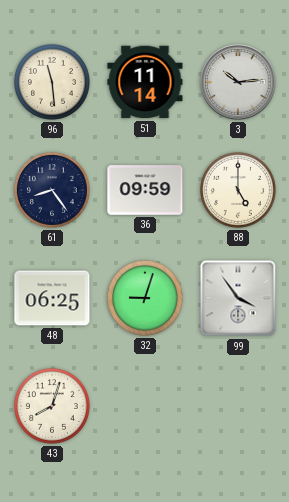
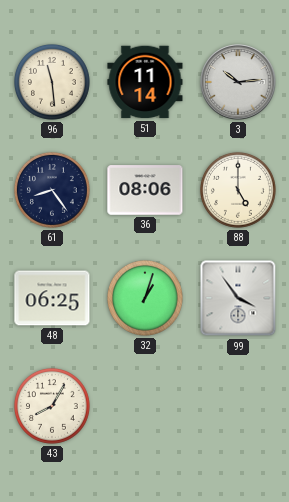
36: 09:59 -> 08:06
32: 9:03 -> 1:03
43: 8:03 -> 8:05
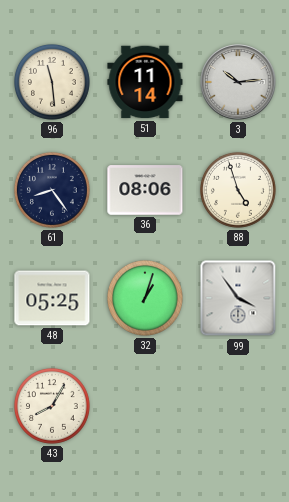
88: 5:00 -> 4:57
48: 06:25 -> 05:25
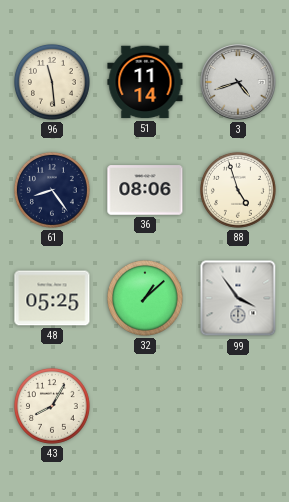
3: 10:14 -> 4:42
32: 1:03 -> 1:08
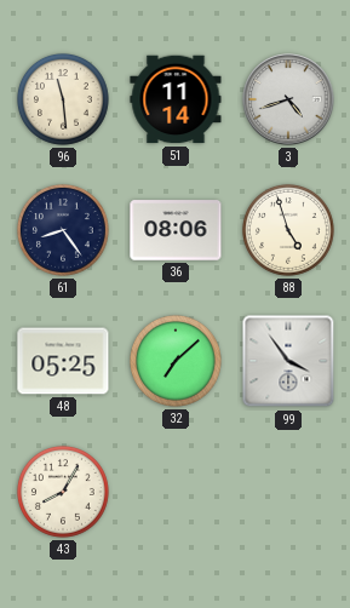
32: 1:08 -> 7:08
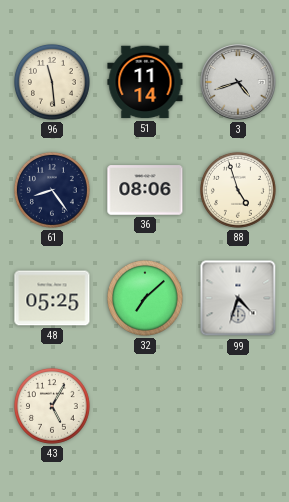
99: 3:54 -> 4:33
43: 8:05 -> 5:05
